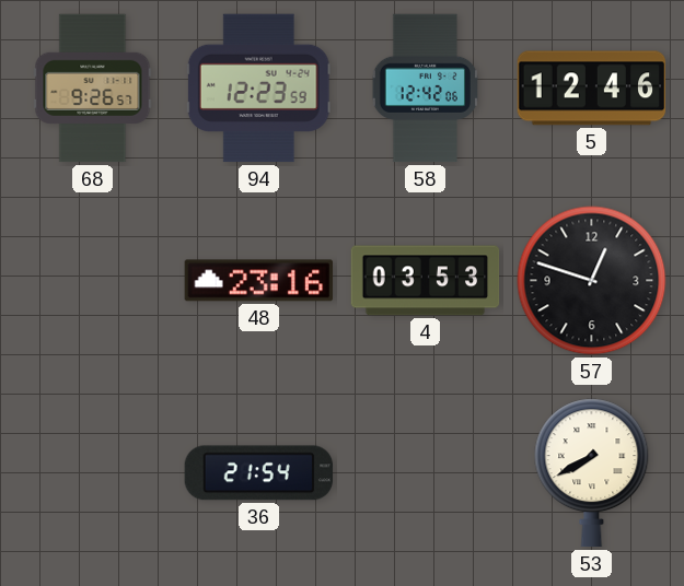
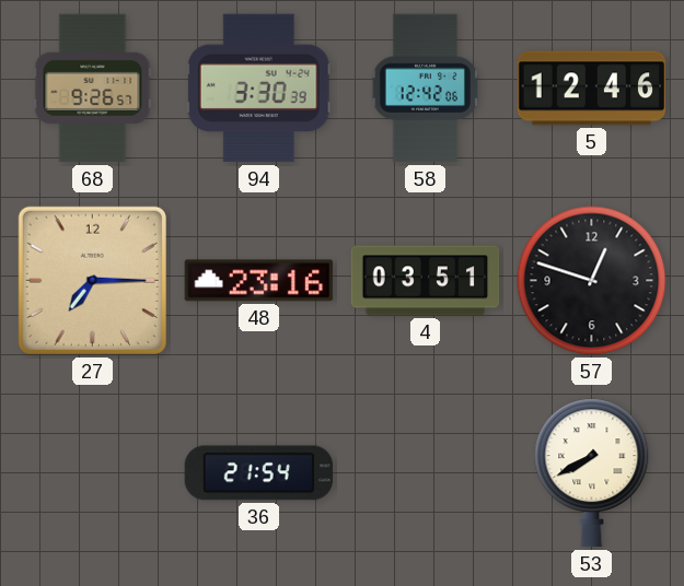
94: 12:23 -> 3:30
27: none -> 7:15
4: 03:53 -> 03:51
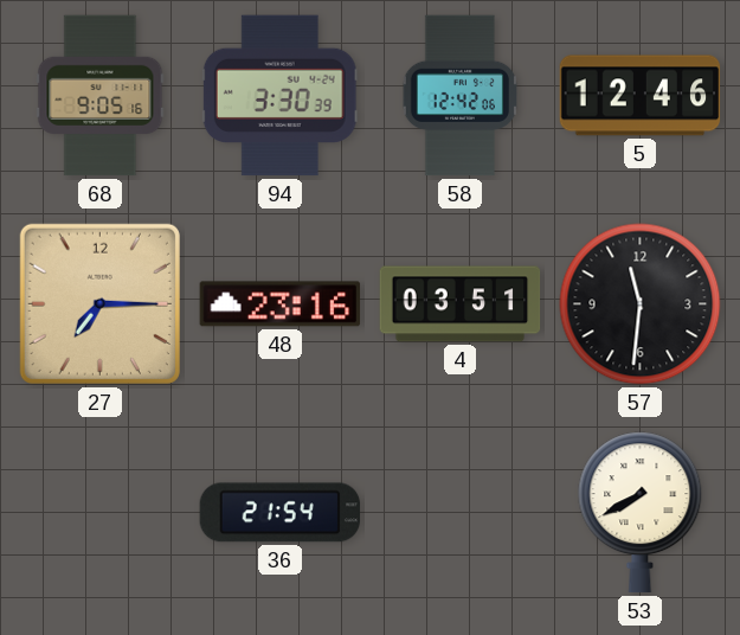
68: 9:26 -> 9:05
57: 12:48 -> 11:31
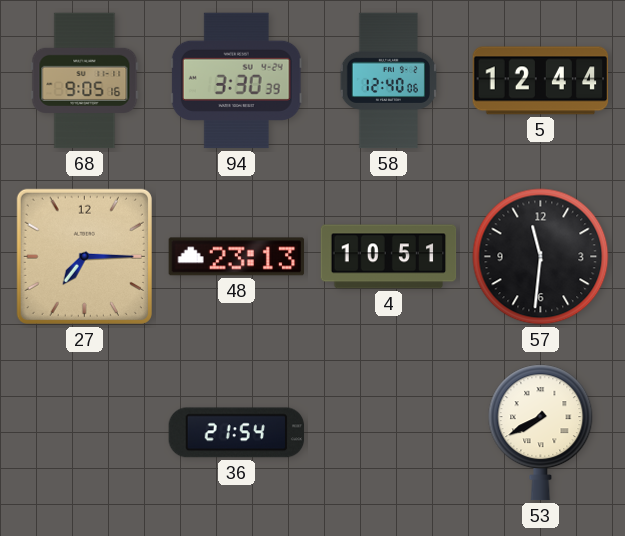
58: 12:42 -> 12:40
5: 12:46 -> 12:44
48: 23:16 -> 23:13
4: 03:51 -> 10:51
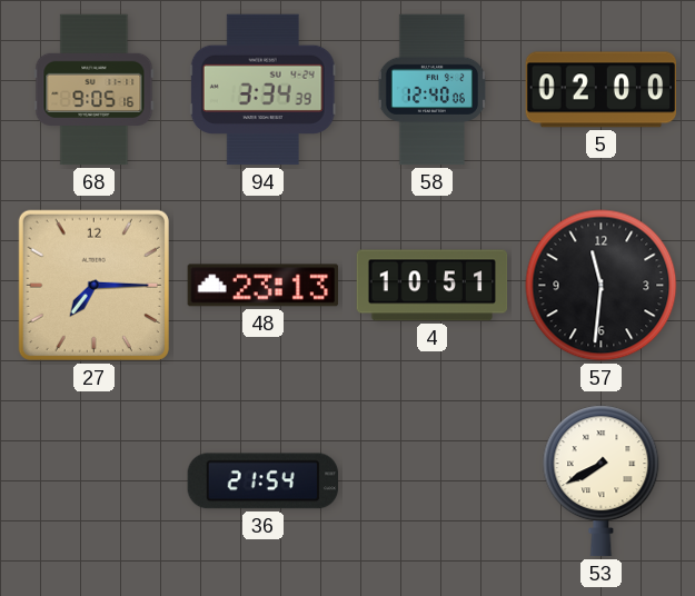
94: 3:30 -> 3:34
5: 12:44 -> 02:00
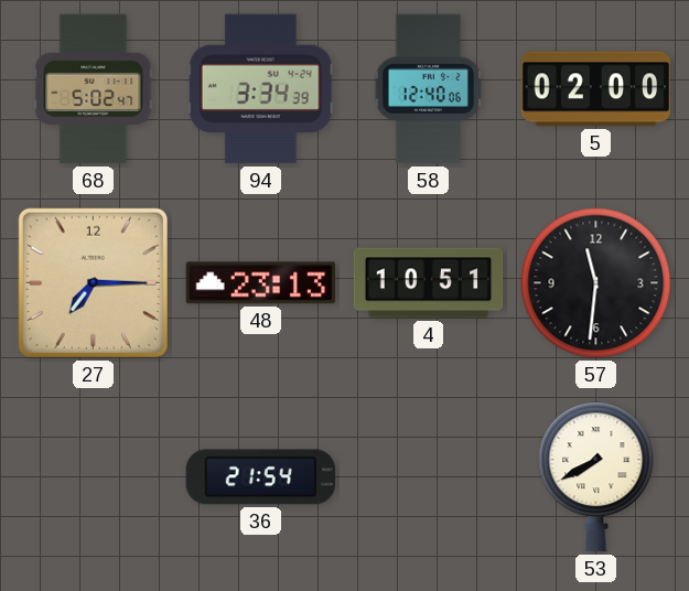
68: 9:05 -> 5:02
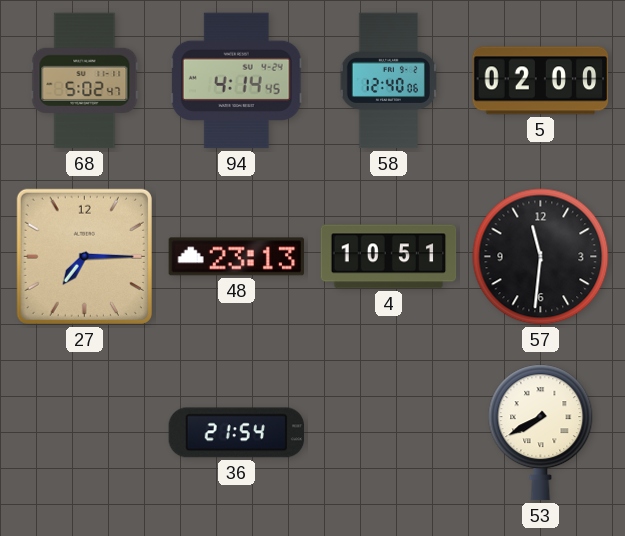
94: 3:34 -> 4:14
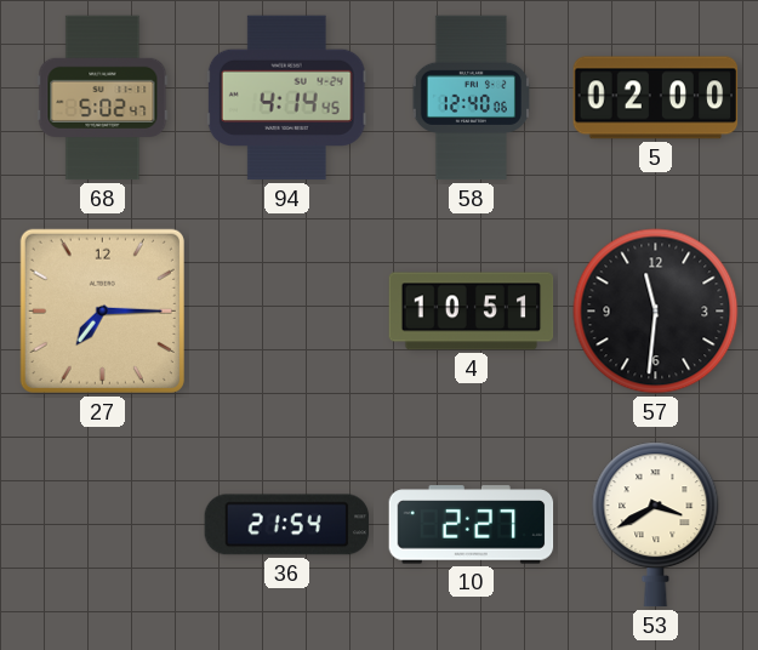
48: 23:13 -> none
10: none -> 2:27
53: 7:40 -> 3:40
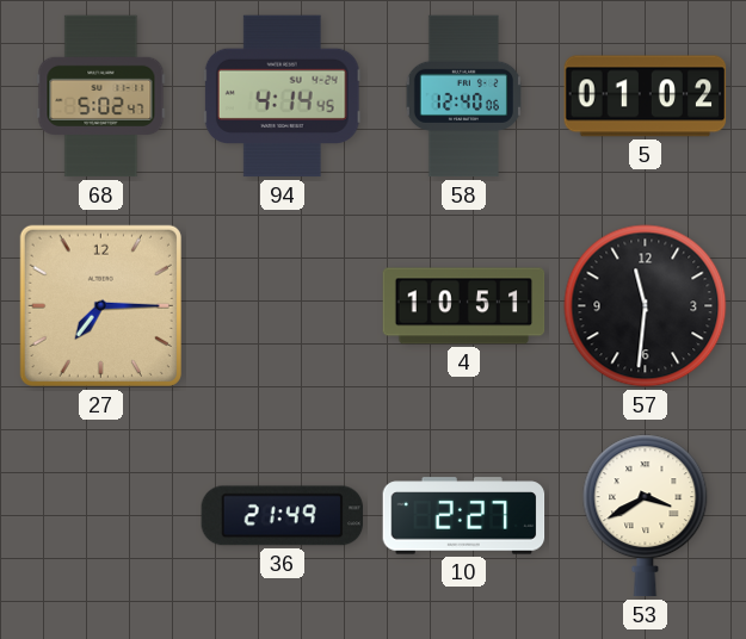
5: 02:00 -> 01:02
36: 21:54 -> 21:49
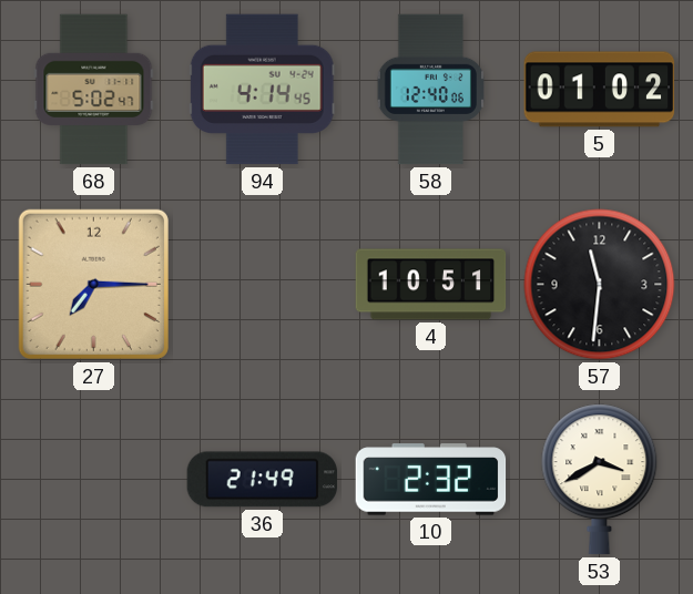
10: 2:27 -> 2:32
